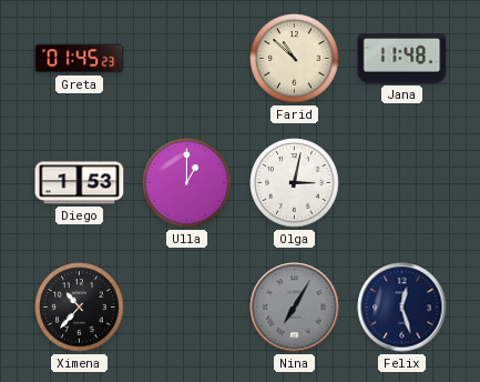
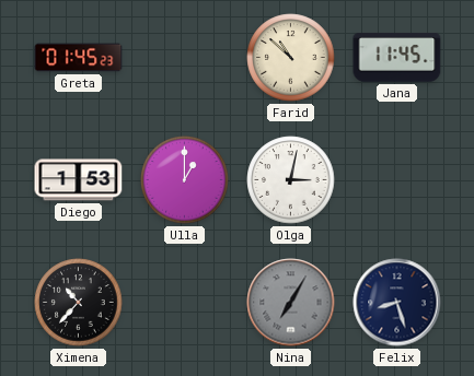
Jana: 11:48 -> 11:45
Felix: 12:27 -> 8:27
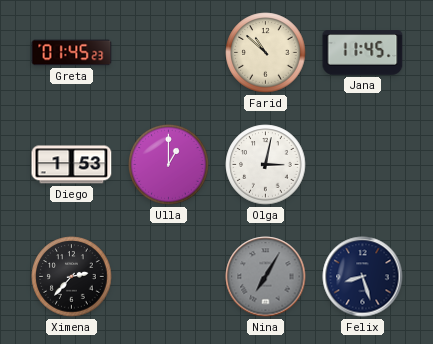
Ximena: 10:37 -> 2:37
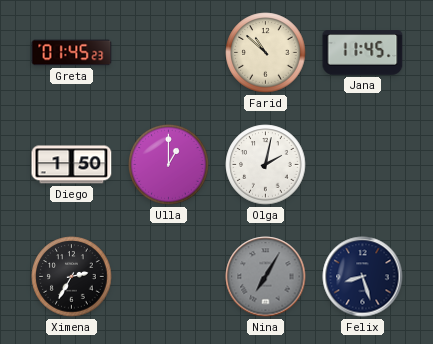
Diego: 1:53 -> 1:50
Olga: 3:02 -> 2:02
Ximena: 2:37 -> 2:35
